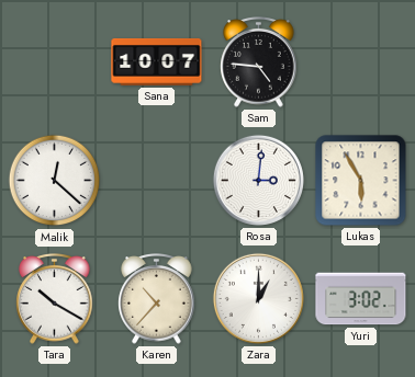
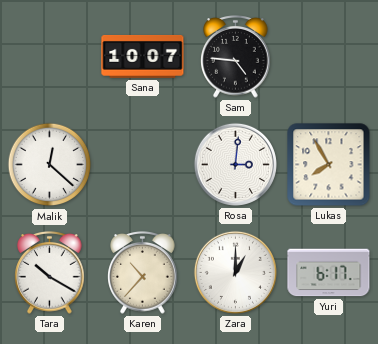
Lukas: 5:55 -> 7:55
Yuri: 3:02 -> 6:17
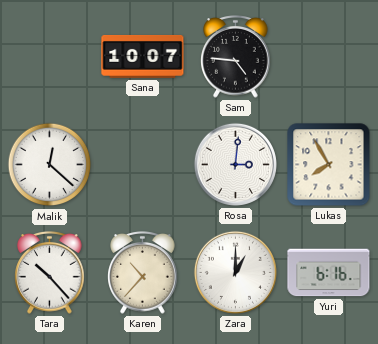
Tara: 10:20 -> 10:23
Yuri: 6:17 -> 6:16
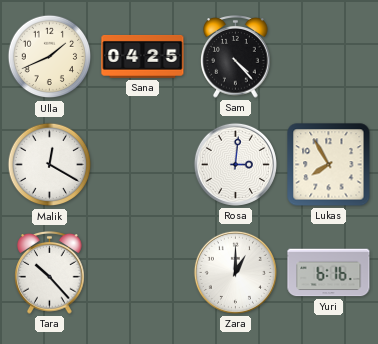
Ulla: none -> 1:41
Sana: 10:07 -> 04:25
Sam: 4:46 -> 4:23
Malik: 12:22 -> 12:20
Karen: 10:37 -> none
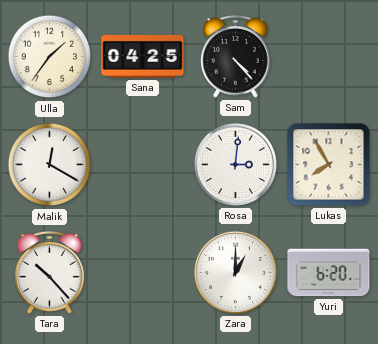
Ulla: 1:41 -> 1:36
Yuri: 6:16 -> 6:20
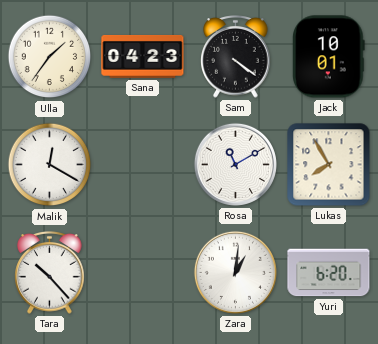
Sana: 04:25 -> 04:23
Sam: 4:23 -> 4:21
Jack: none -> 10:01
Rosa: 3:01 -> 11:10
Zara: 1:00 -> 1:01
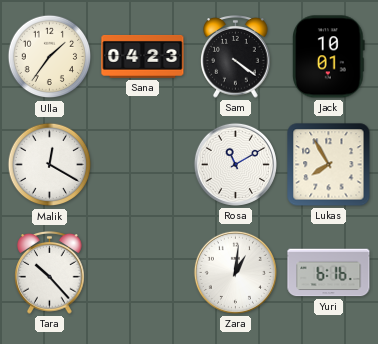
Yuri: 6:20 -> 6:16
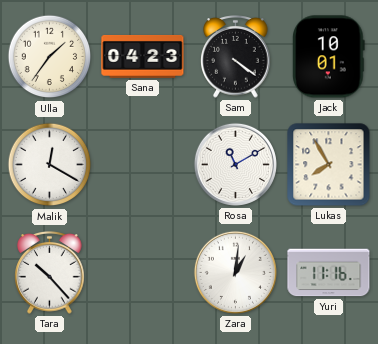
Yuri: 6:16 -> 11:16
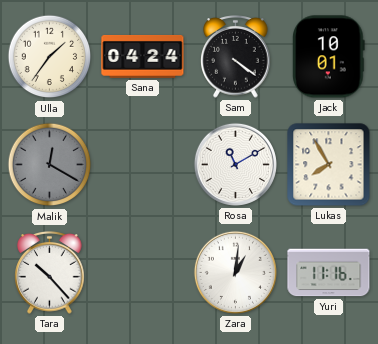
Sana: 04:23 -> 04:24
Malik dial: white -> grey
